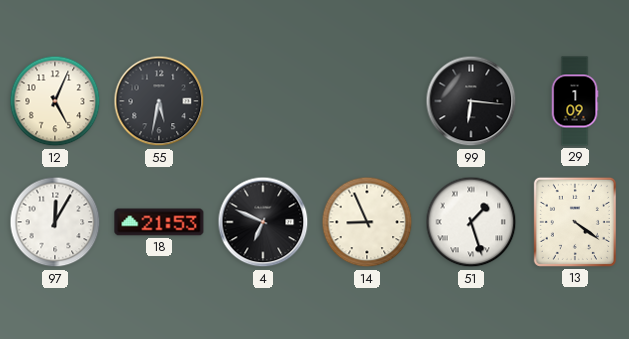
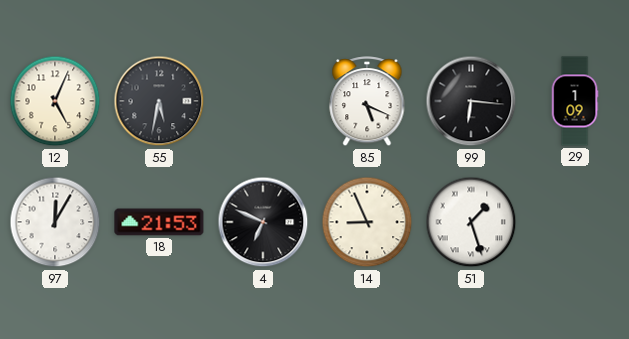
85: none -> 5:19
13: 4:21 -> none
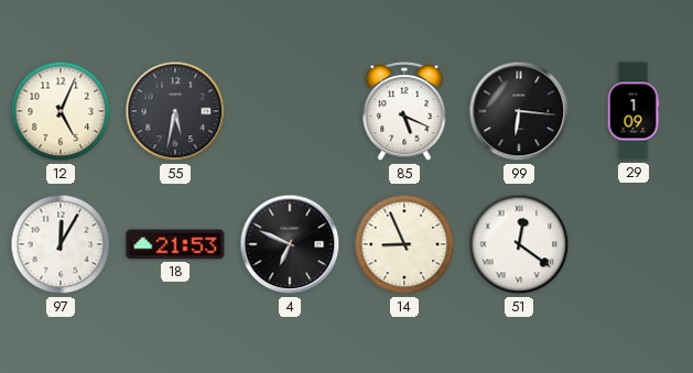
51: 1:27 -> 12:21
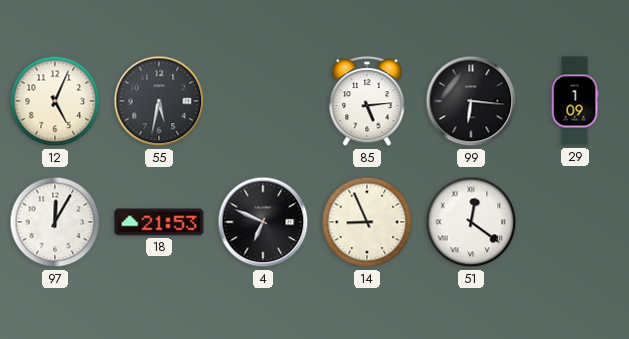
85: 5:19 -> 5:14
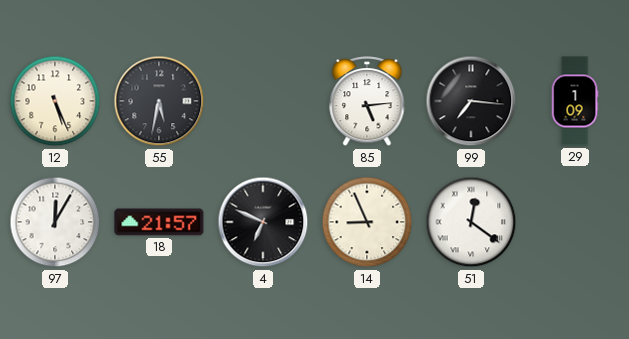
12: 5:04 -> 5:26
99: 6:16 -> 7:16
18: 21:53 -> 21:57
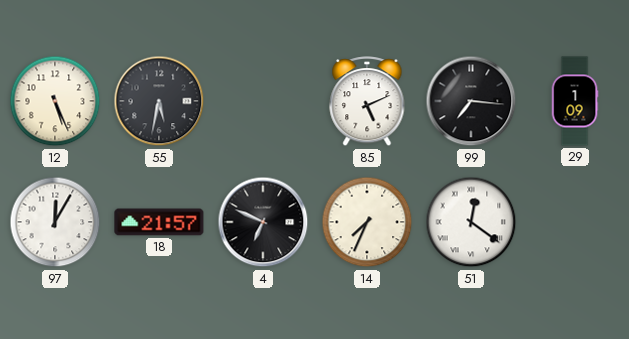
85: 5:14 -> 5:11
14: 8:56 -> 7:34
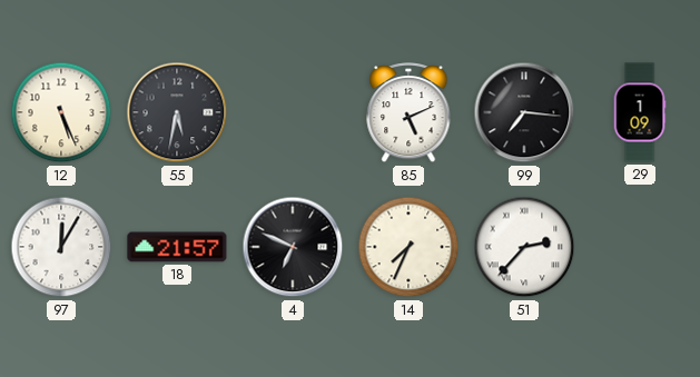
51: 12:21 -> 2:37
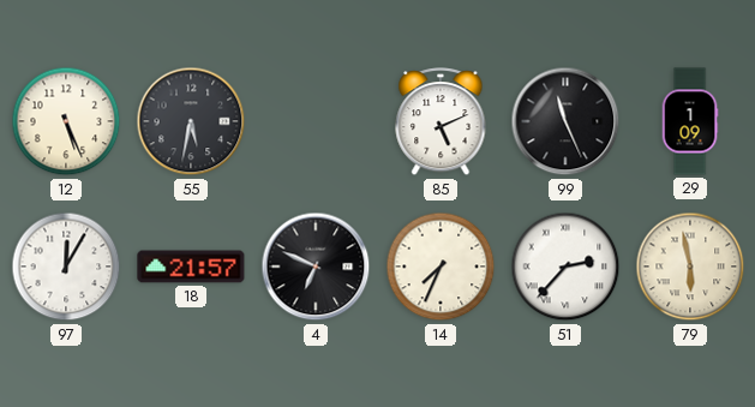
99: 7:16 -> 11:26
79: none -> 5:58
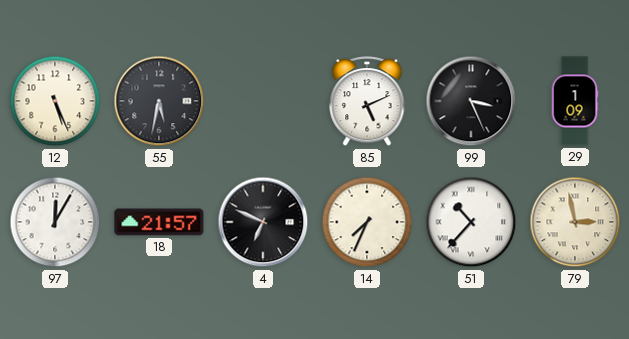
99: 11:26 -> 3:26
51: 2:37 -> 10:37
79: 5:58 -> 2:58
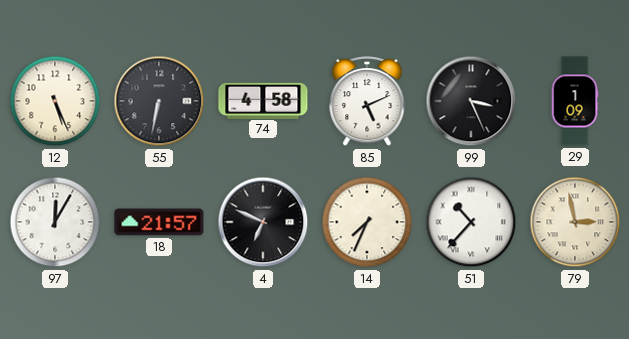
55: 5:32 -> 6:32
74: none -> 4:58
